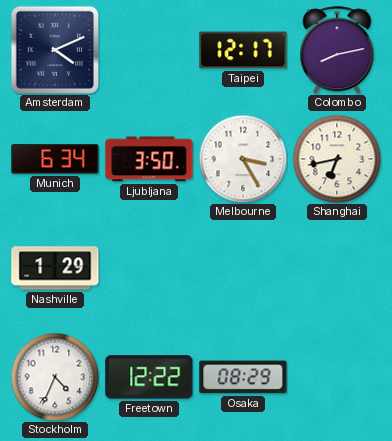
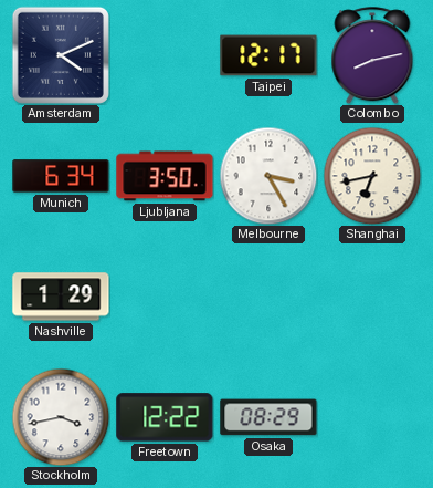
Stockholm: 4:34 -> 3:43
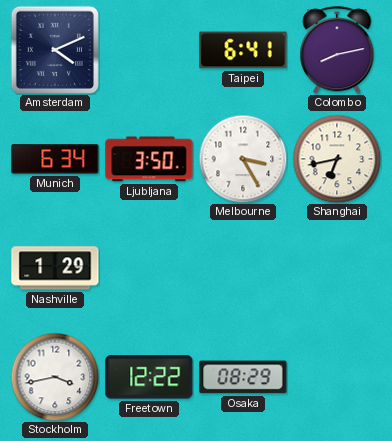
Taipei: 12:17 -> 6:41
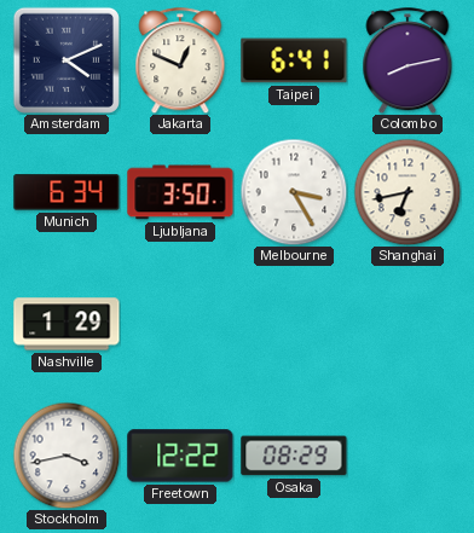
Jakarta: none -> 12:49
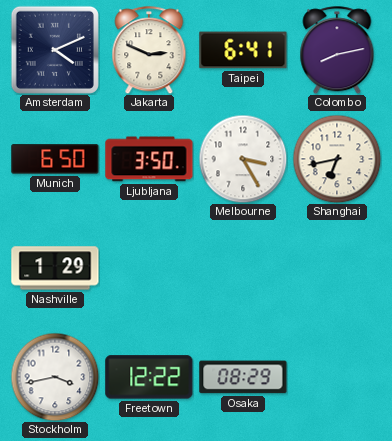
Jakarta: 12:49 -> 2:49
Munich: 6:34 -> 6:50
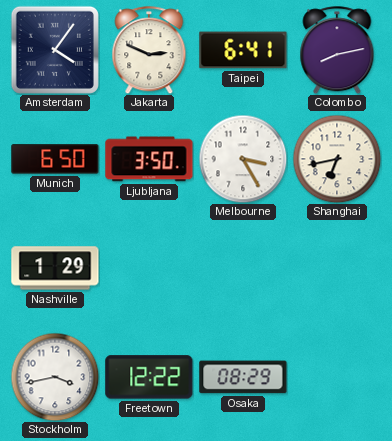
Amsterdam: 4:11 -> 4:06
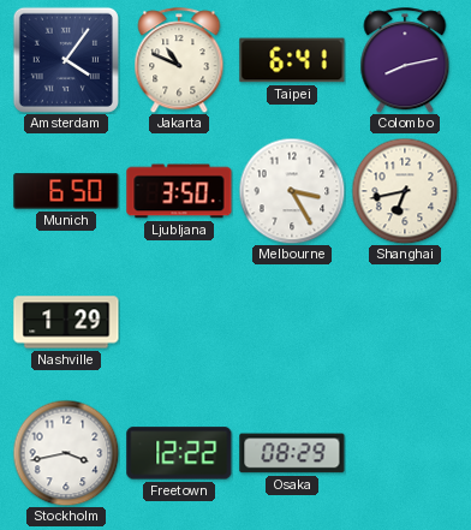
Jakarta: 2:49 -> 10:49
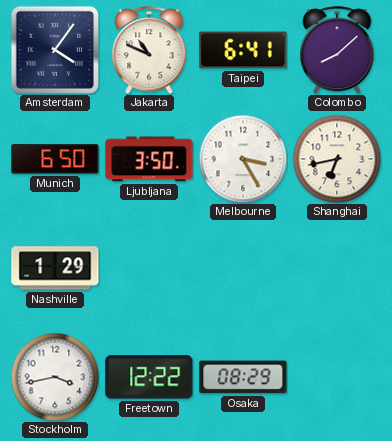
Colombo: 8:13 -> 8:08
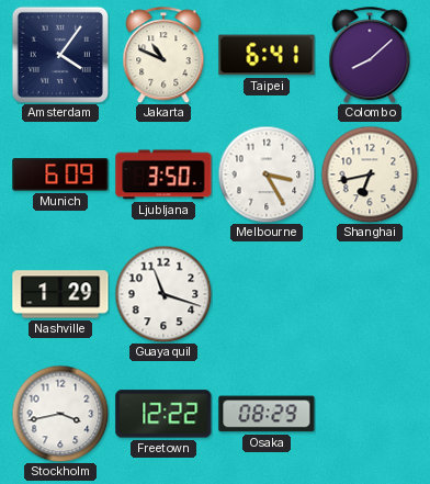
Munich: 6:50 -> 6:09
Guayaquil: none -> 11:18
